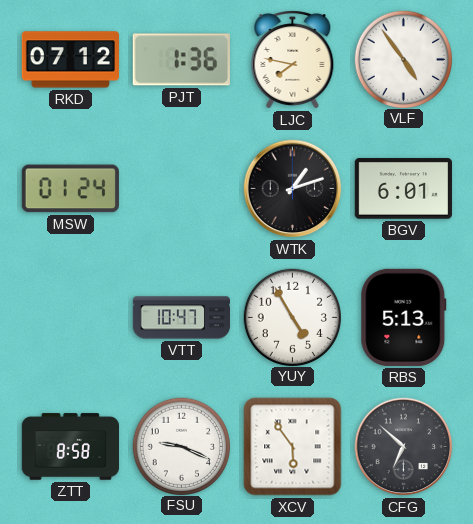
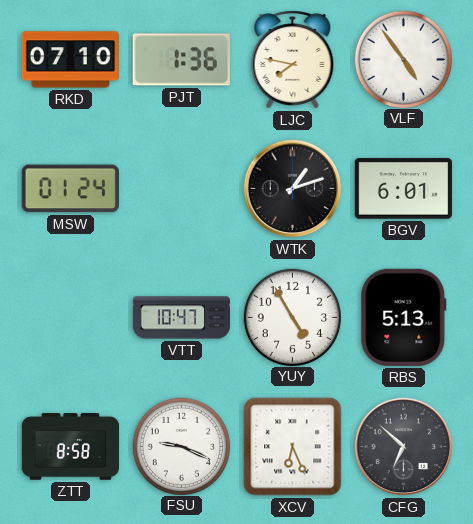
RKD: 07:12 -> 07:10
XCV: 5:54 -> 6:26
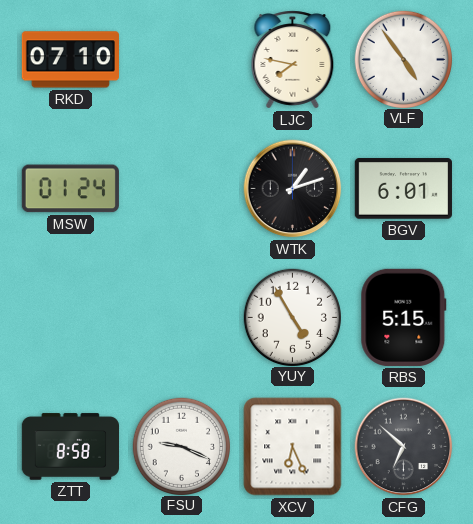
PJT: 1:36 -> none
VTT: 10:47 -> none
RBS: 5:13 -> 5:15
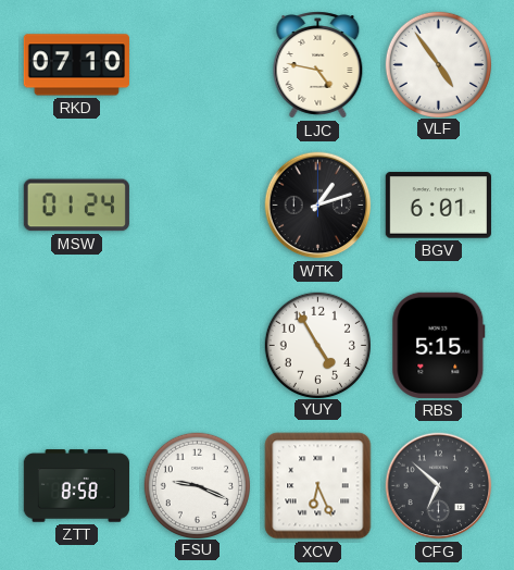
LJC: 7:47 -> 4:47
